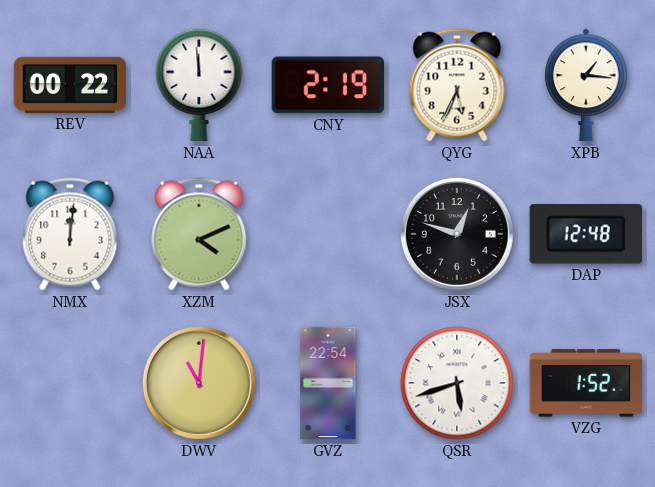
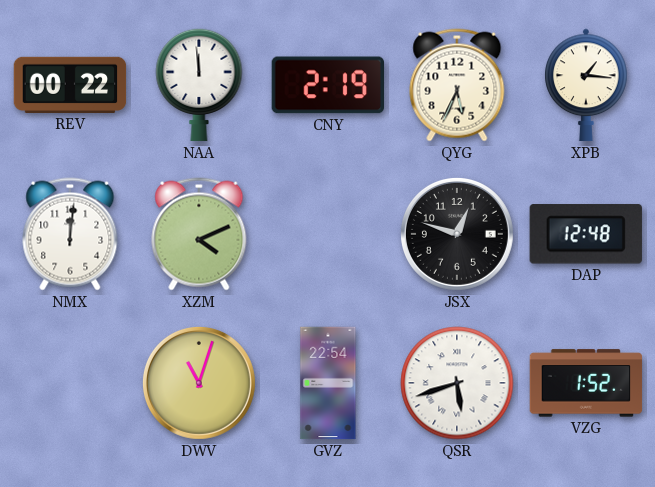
DWV: 11:01 -> 11:03
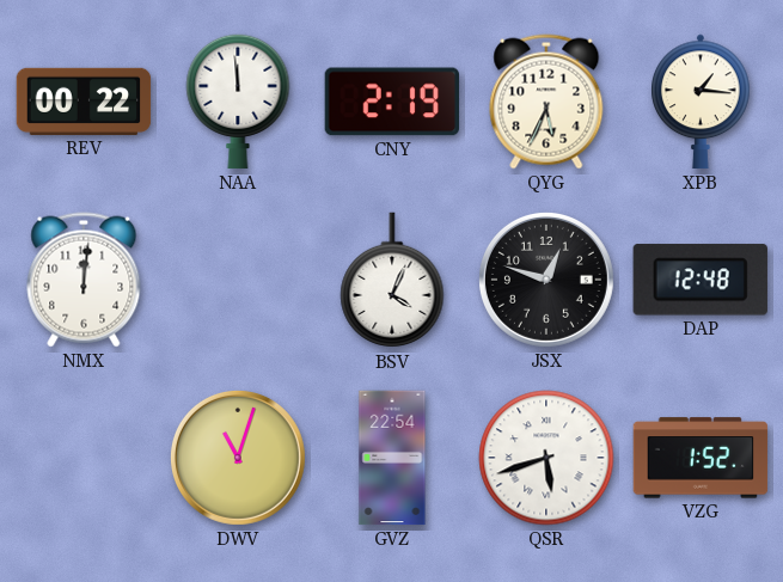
XZM: 4:11 -> none
BSV: none -> 4:04
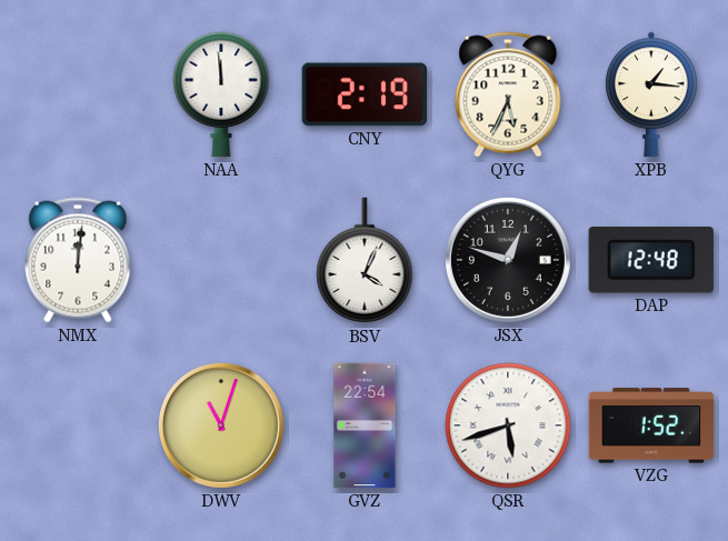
REV: 00:22 -> none
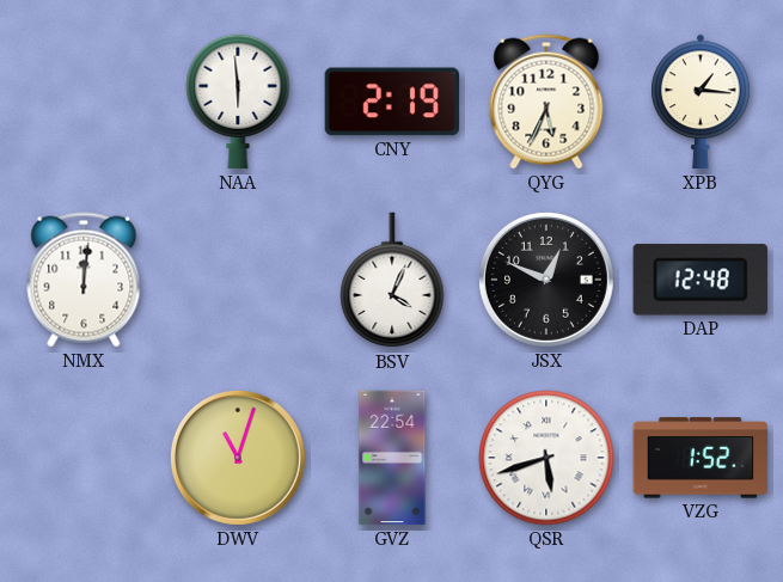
NAA: 11:59 -> 5:59
JSX: 12:48 -> 12:49
